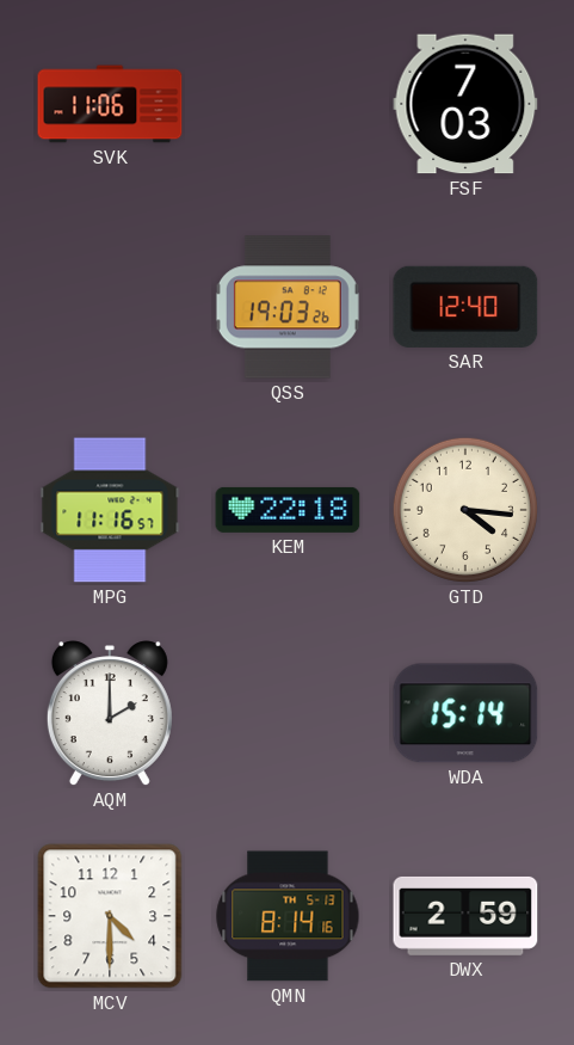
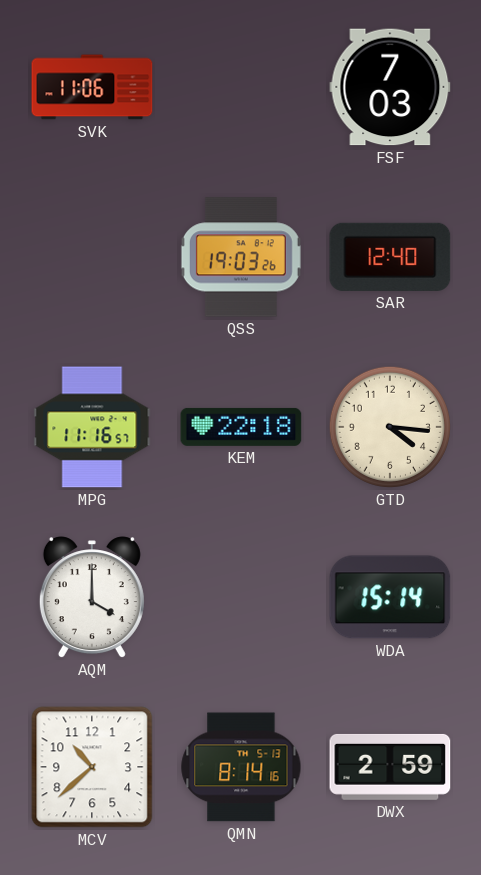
AQM: 2:00 -> 4:00
MCV: 4:30 -> 10:38
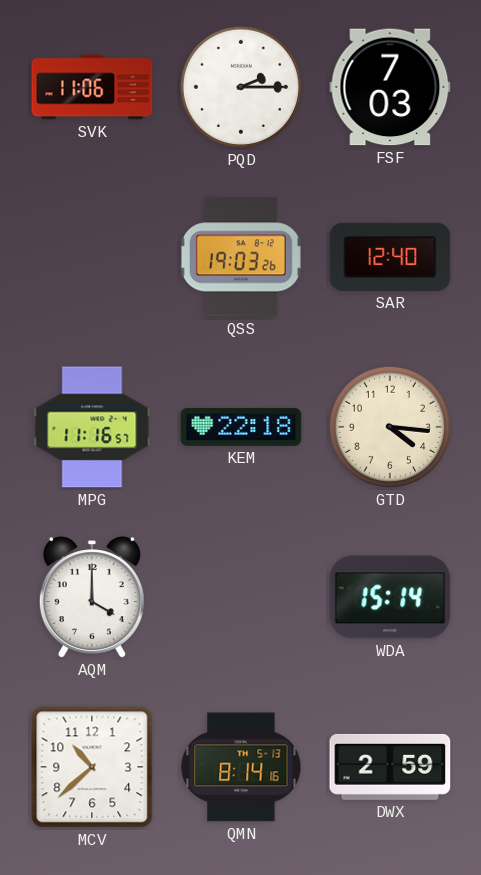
PQD: none -> 2:15
